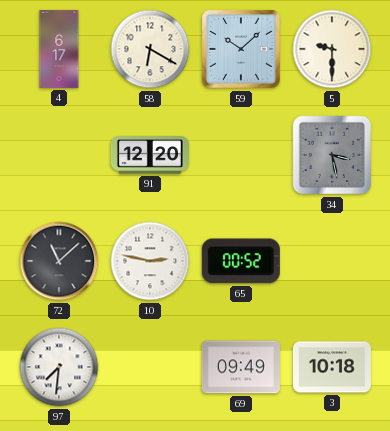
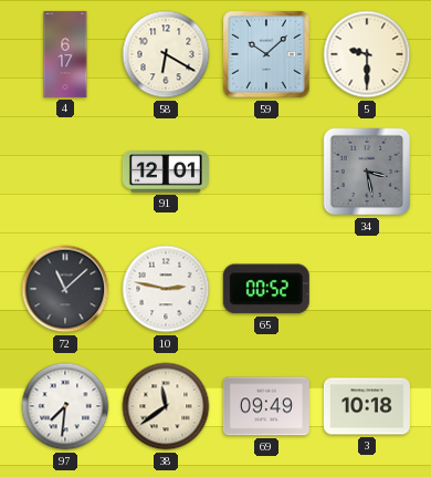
91: 12:20 -> 12:01
38: none -> 11:39
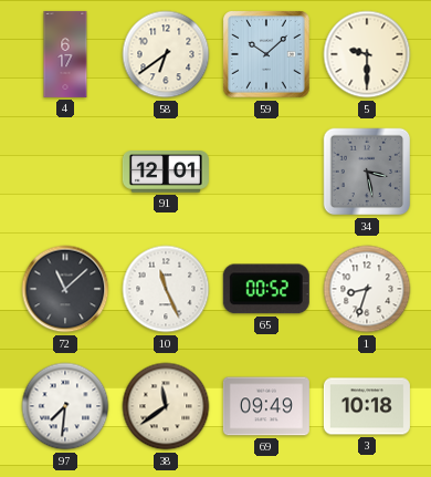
58: 6:20 -> 6:39
10: 2:47 -> 11:26
1: none -> 8:33
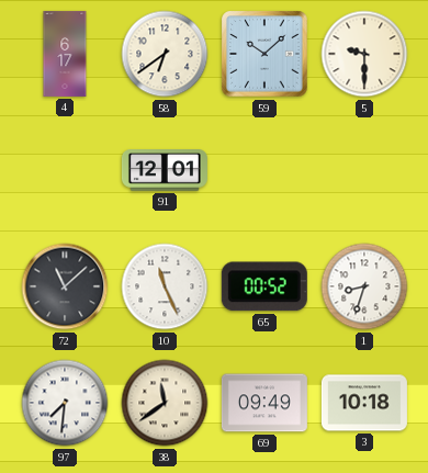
34: 3:28 -> none
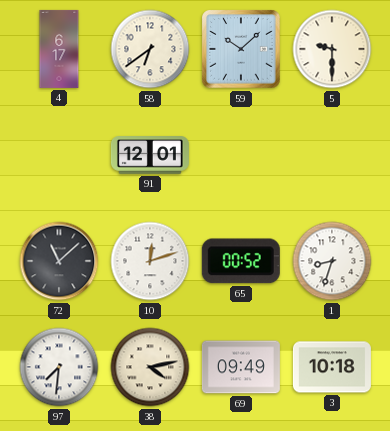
10: 11:26 -> 12:12
38: 11:39 -> 4:13
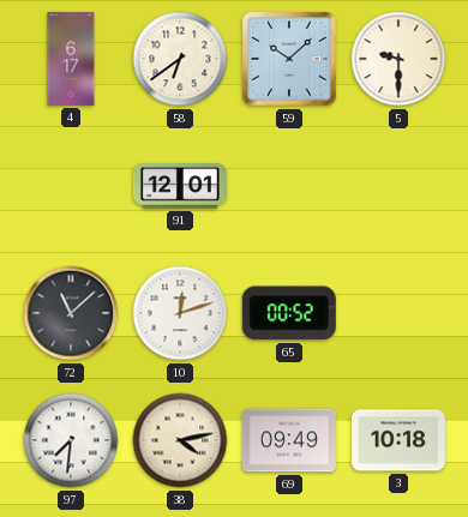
1: 8:33 -> none
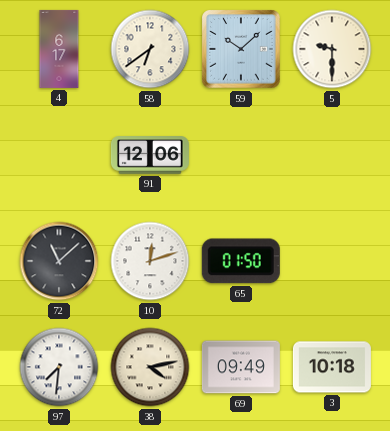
91: 12:01 -> 12:06
65: 00:52 -> 01:50
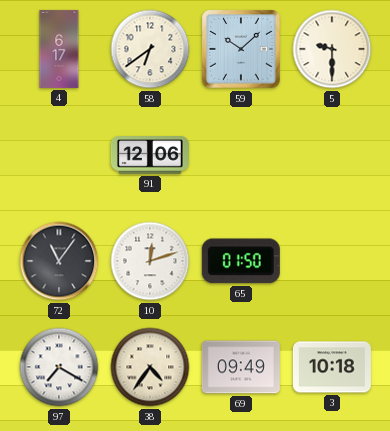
72: 11:08 -> 11:06
97: 7:31 -> 7:20
38: 4:13 -> 4:36
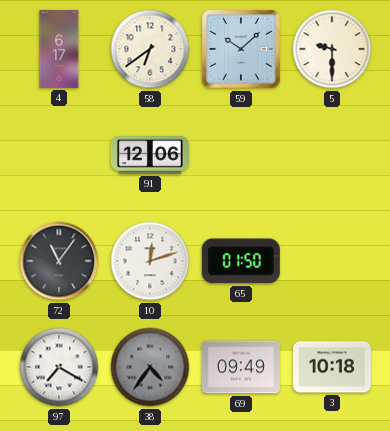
38 dial: cream -> grey
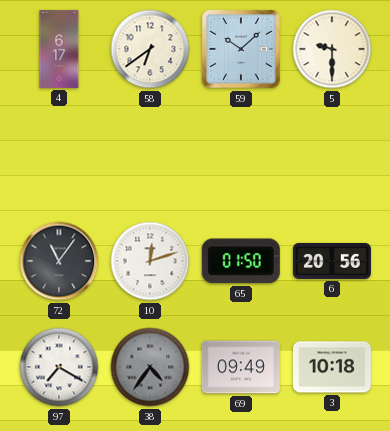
91: 12:06 -> none
6: none -> 20:56
